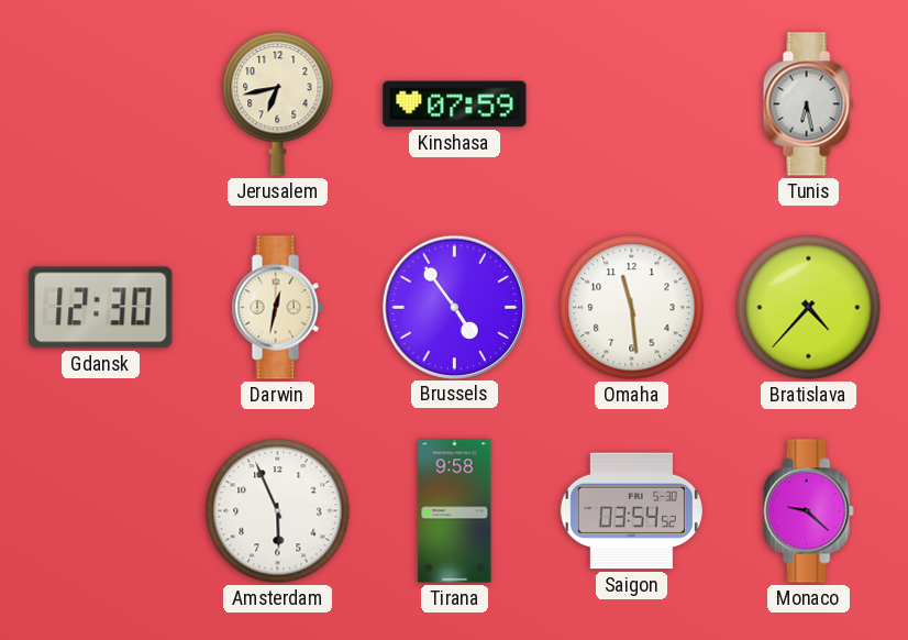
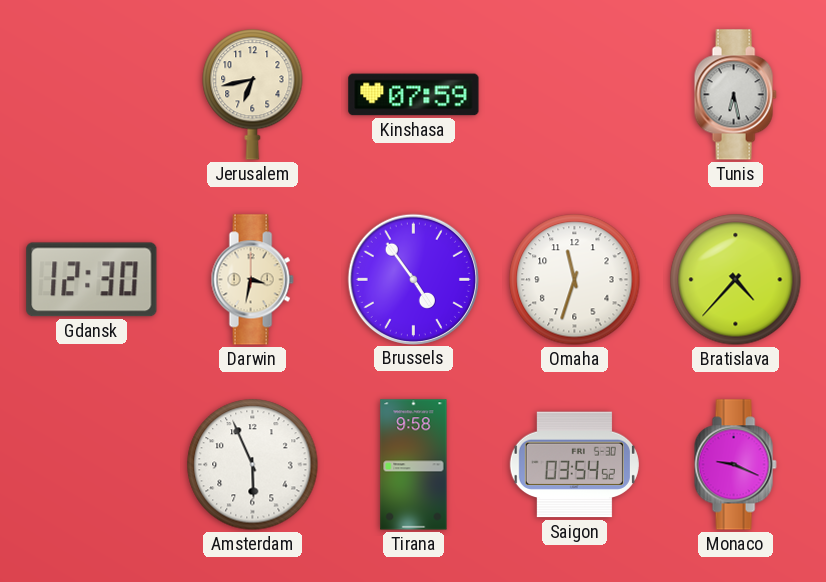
Darwin: 12:32 -> 3:32
Omaha: 11:29 -> 11:33
Monaco: 9:22 -> 9:19
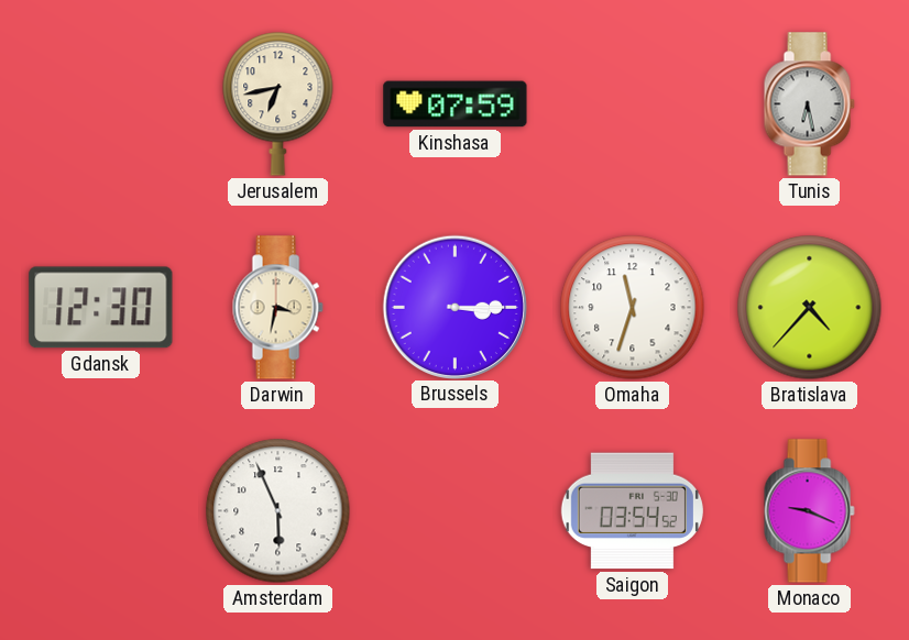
Brussels: 4:54 -> 3:15
Tirana: 9:58 -> none
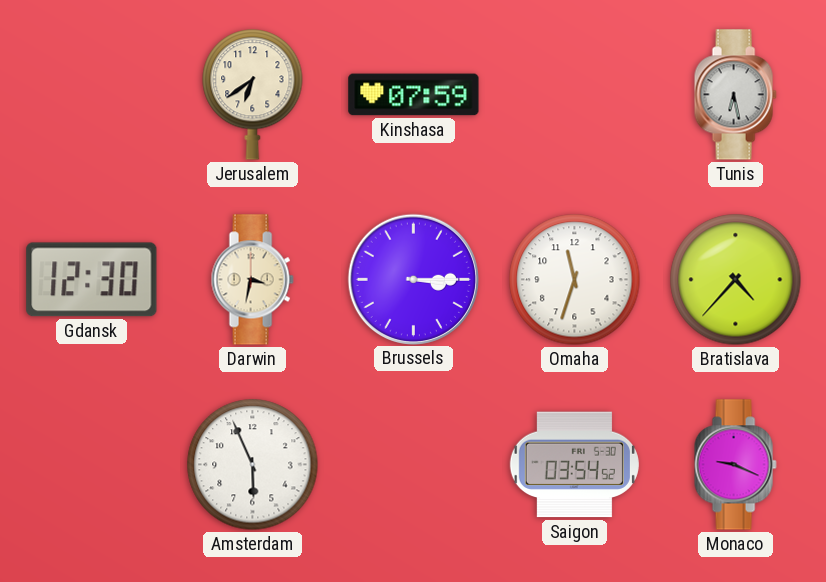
Jerusalem: 6:43 -> 6:39
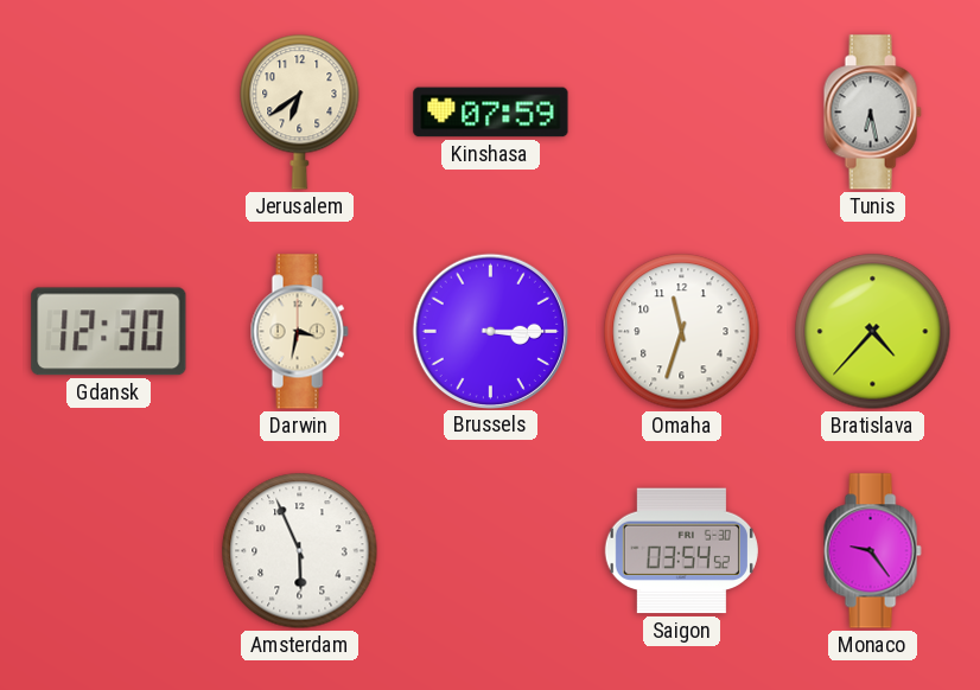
Monaco: 9:19 -> 9:24
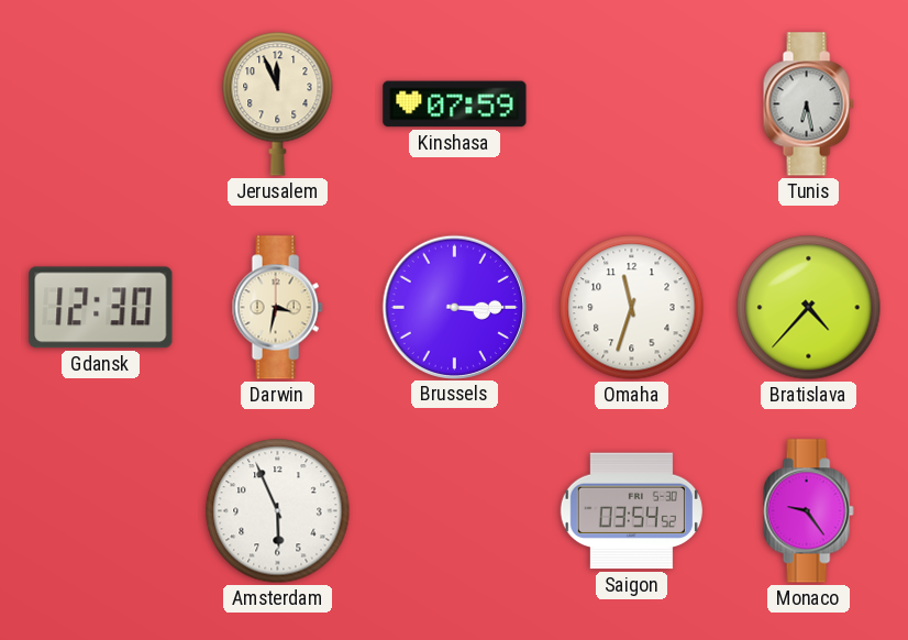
Jerusalem: 6:39 -> 11:56
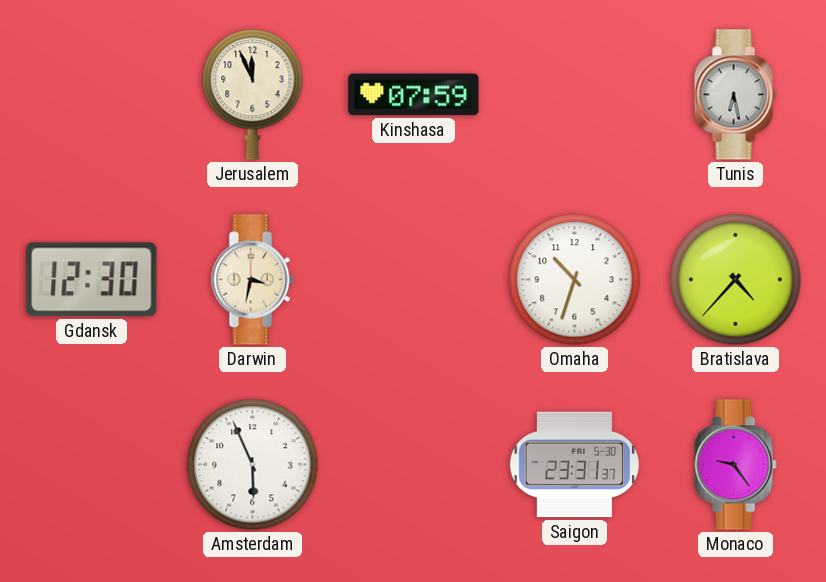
Brussels: 3:15 -> none
Omaha: 11:33 -> 10:33
Saigon: 03:54 -> 23:31
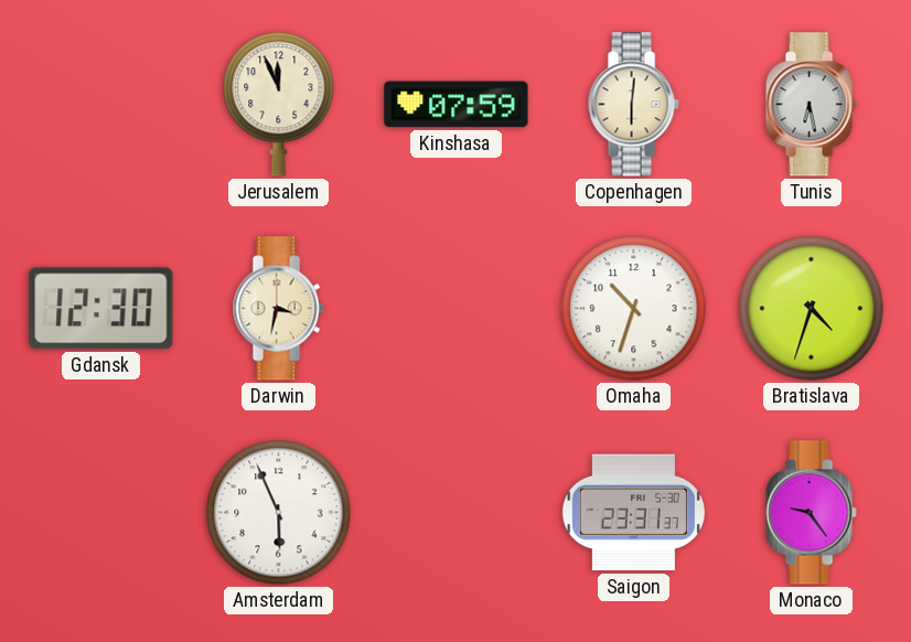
Copenhagen: none -> 6:01
Bratislava: 4:37 -> 4:33
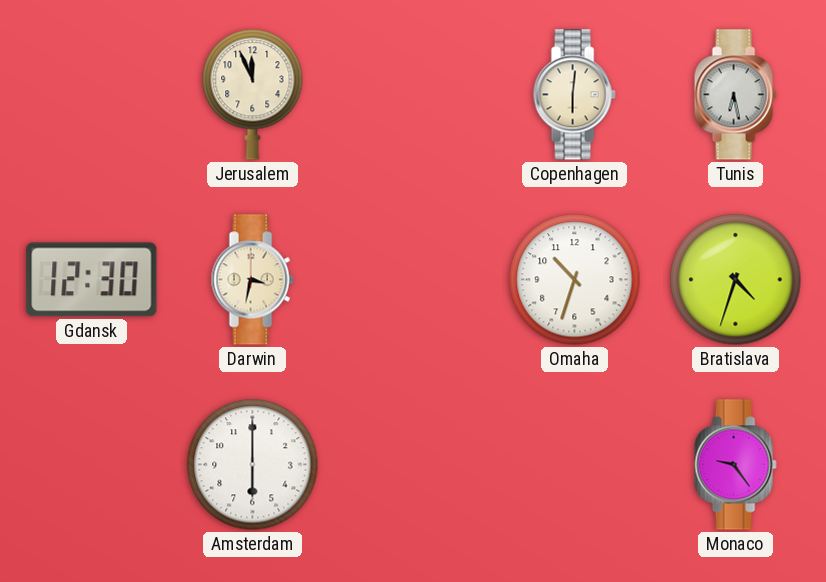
Kinshasa: 07:59 -> none
Amsterdam: 5:56 -> 6:00
Saigon: 23:31 -> none
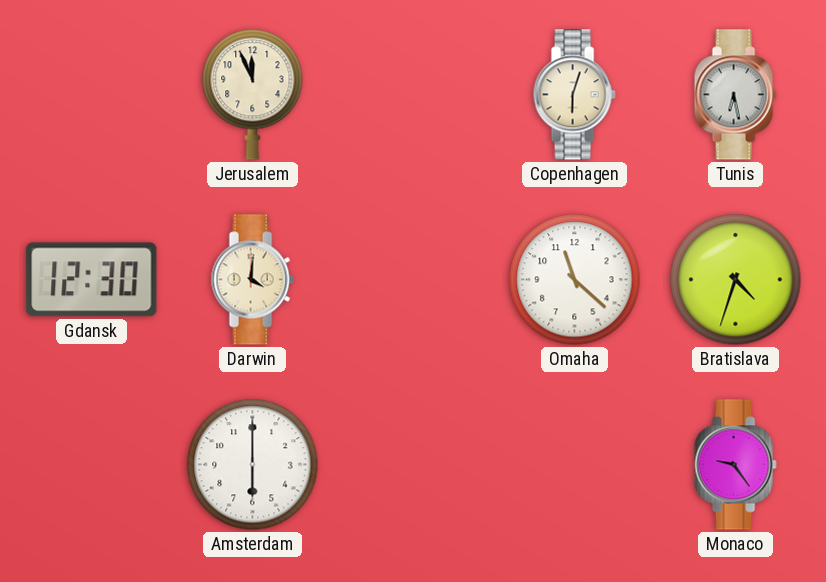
Copenhagen: 6:01 -> 6:03
Darwin: 3:32 -> 4:01
Omaha: 10:33 -> 11:22
